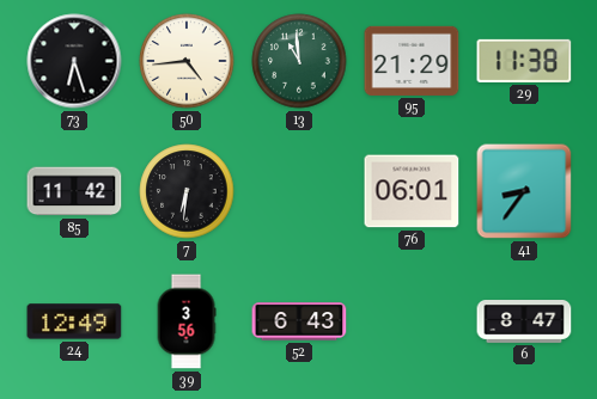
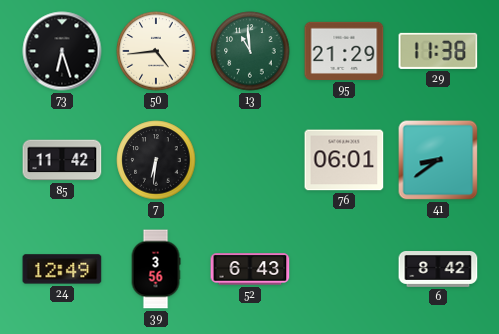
41: 8:36 -> 8:39
6: 8:47 -> 8:42
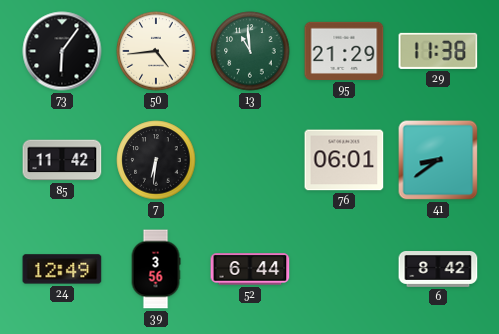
73: 6:27 -> 6:06
52: 6:43 -> 6:44
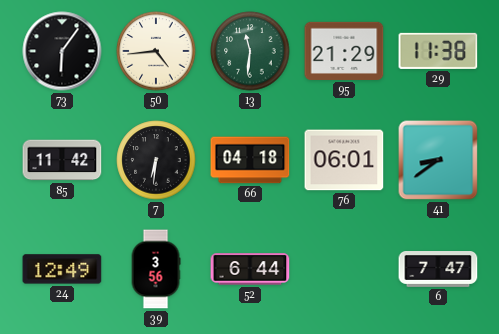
13: 10:59 -> 11:31
66: none -> 04:18
6: 8:42 -> 7:47
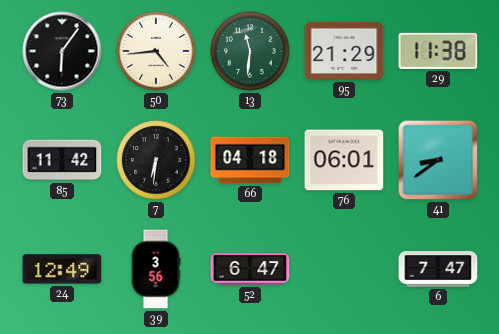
52: 6:44 -> 6:47
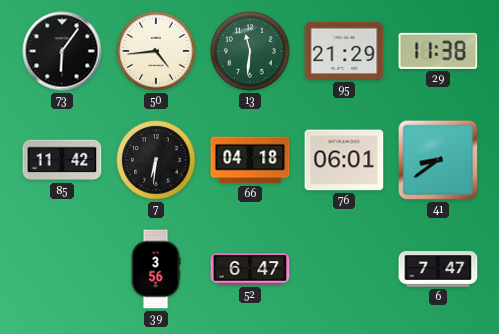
24: 12:49 -> none
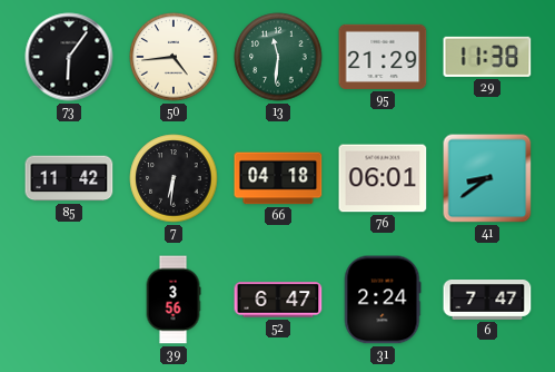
31: none -> 2:24
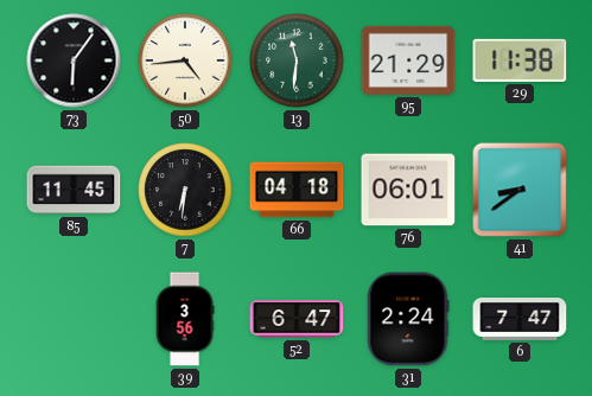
85: 11:42 -> 11:45
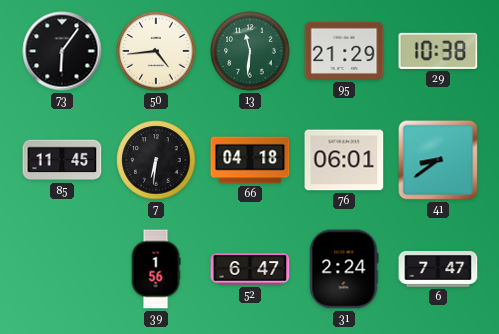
29: 11:38 -> 10:38
39: 3:56 -> 1:56
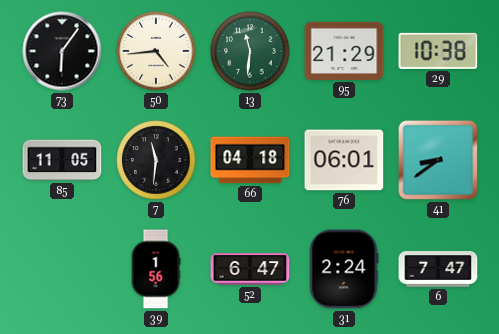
85: 11:45 -> 11:05
7: 6:31 -> 11:31
